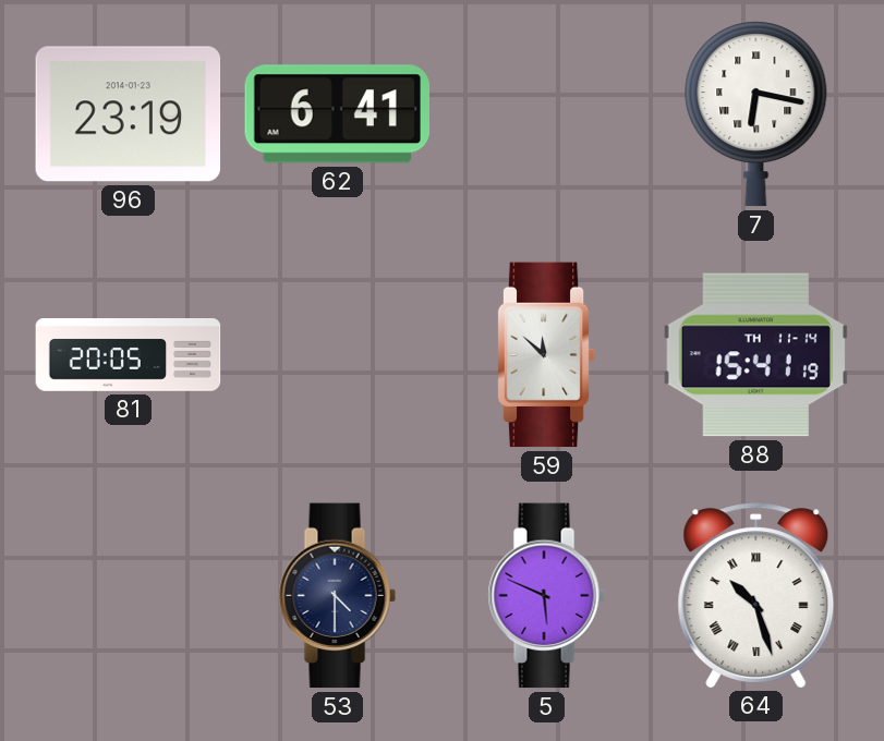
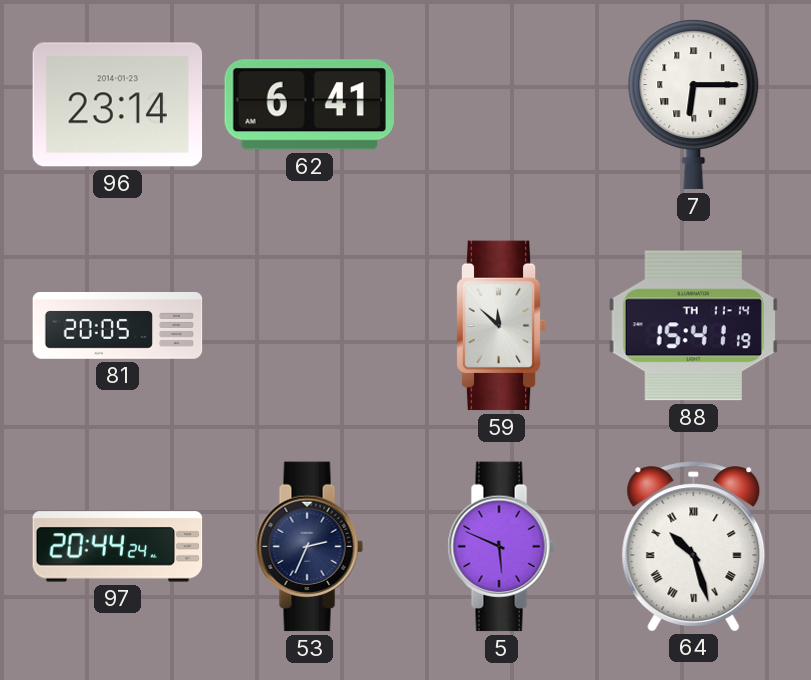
96: 23:19 -> 23:14
7: 6:17 -> 6:15
97: none -> 20:44
53: 4:30 -> 2:34
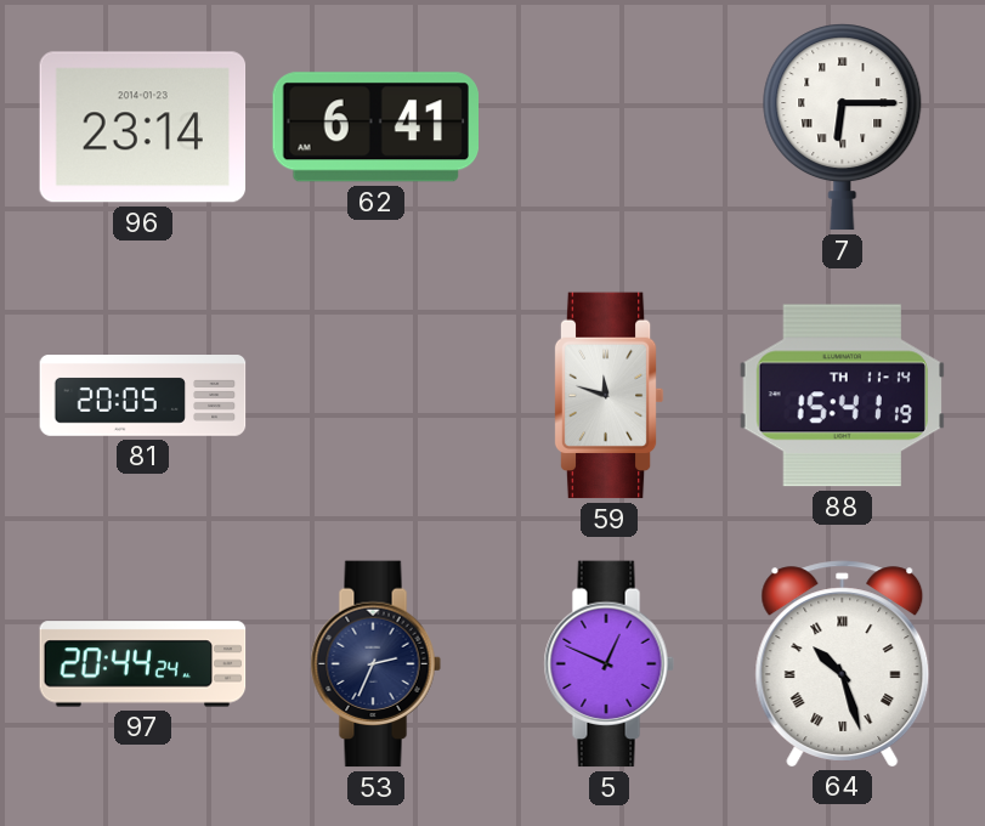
59: 11:52 -> 11:48
5: 5:49 -> 12:49
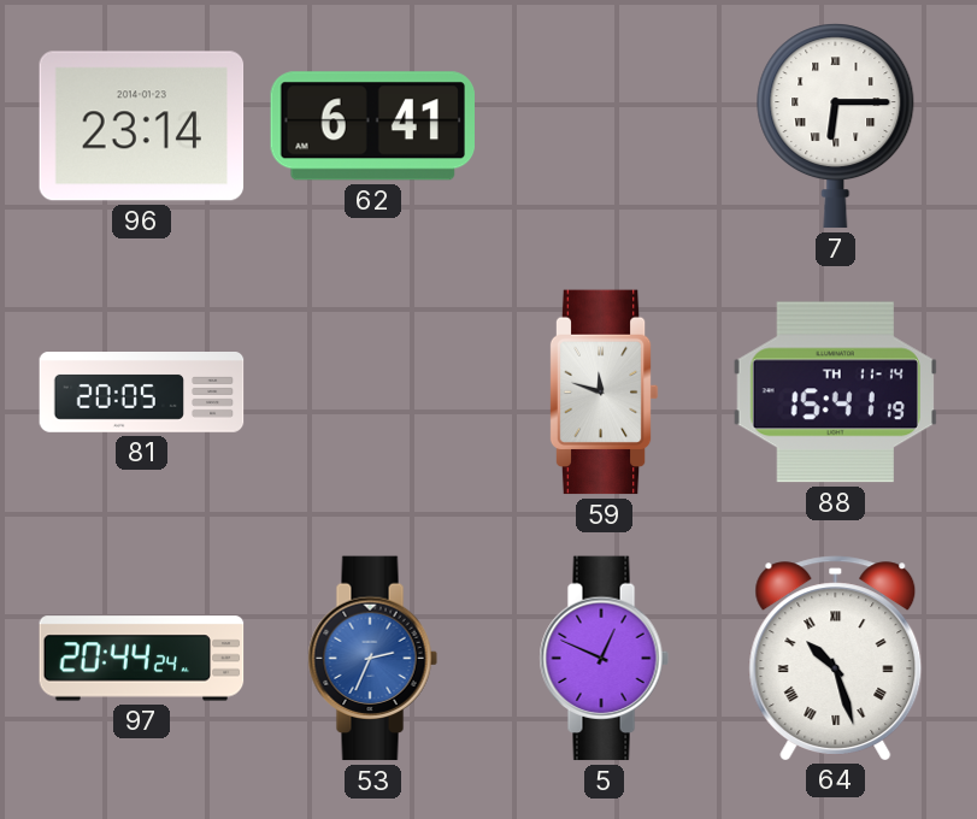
53 dial: navy -> blue
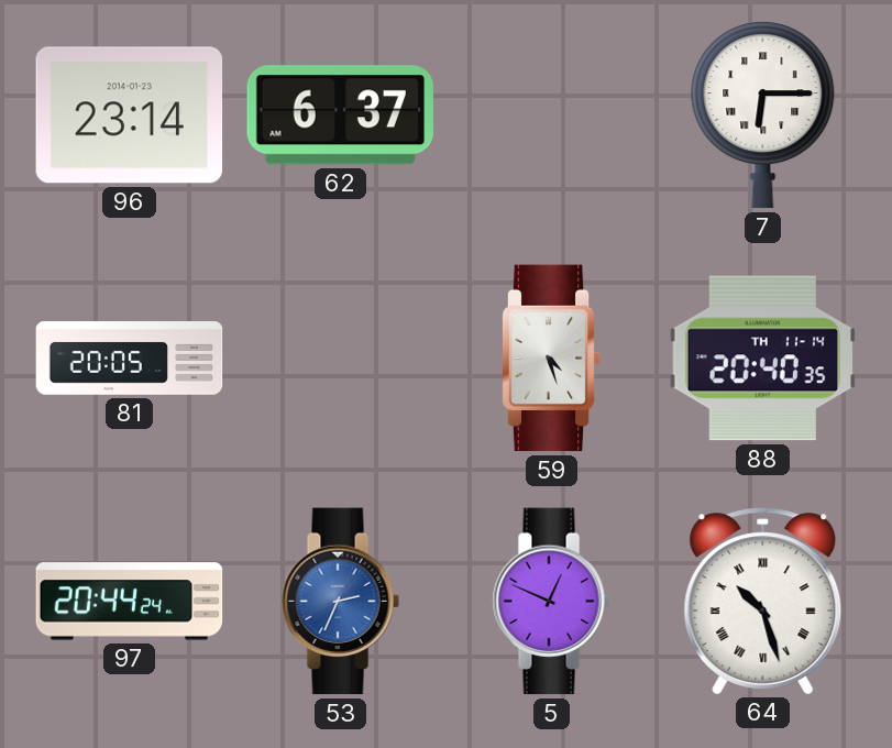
62: 6:41 -> 6:37
59: 11:48 -> 4:27
88: 15:41 -> 20:40
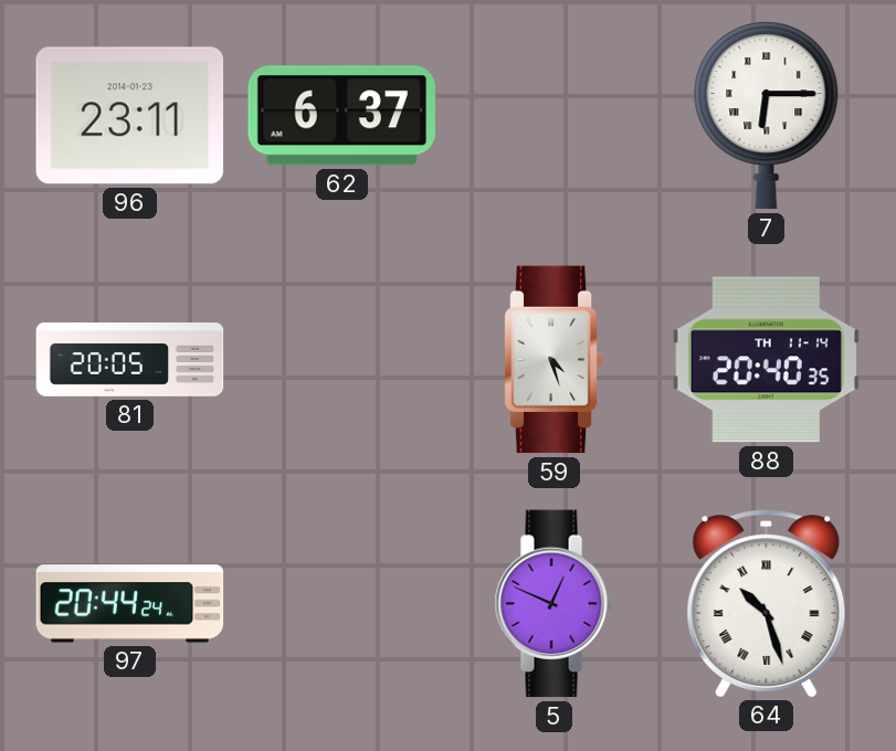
96: 23:14 -> 23:11
53: 2:34 -> none
